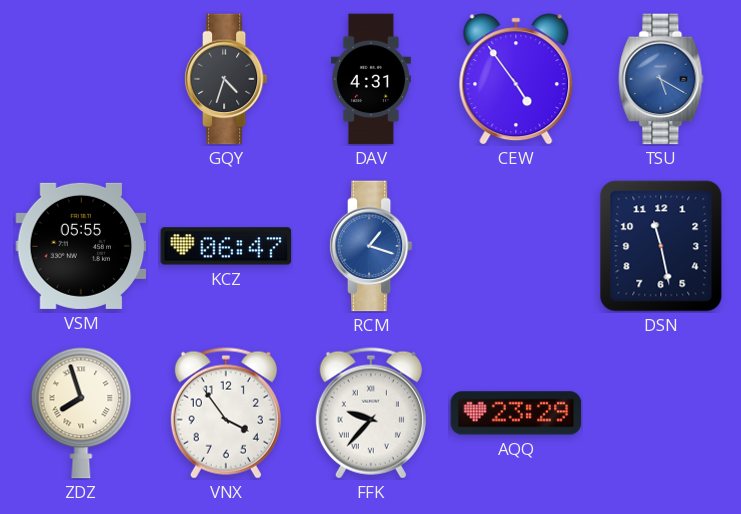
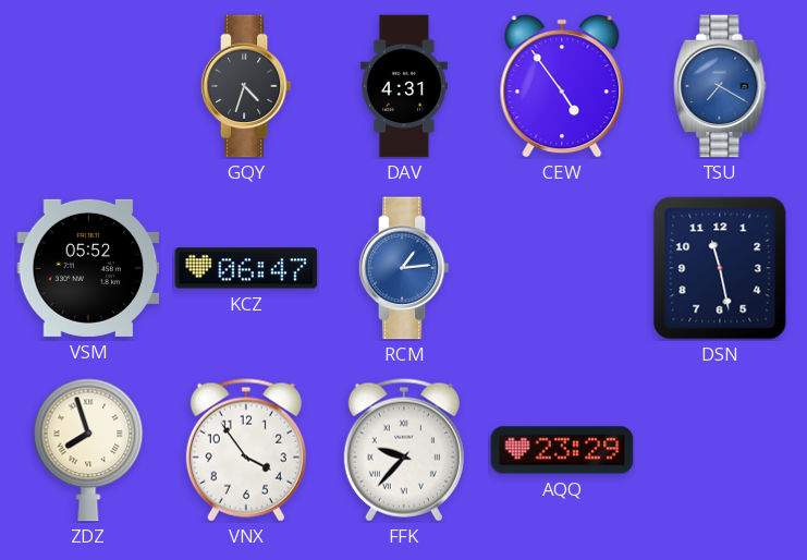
TSU: 5:20 -> 7:20
VSM: 05:55 -> 05:52
RCM: 1:18 -> 1:14
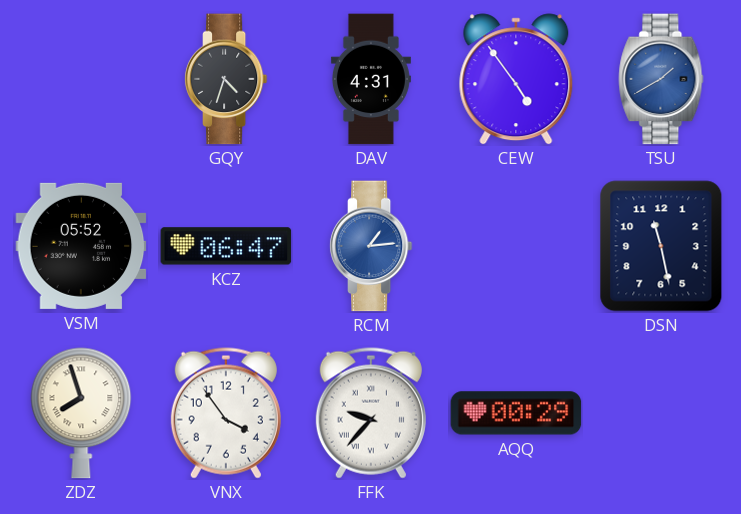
TSU: 7:20 -> 1:40
AQQ: 23:29 -> 00:29
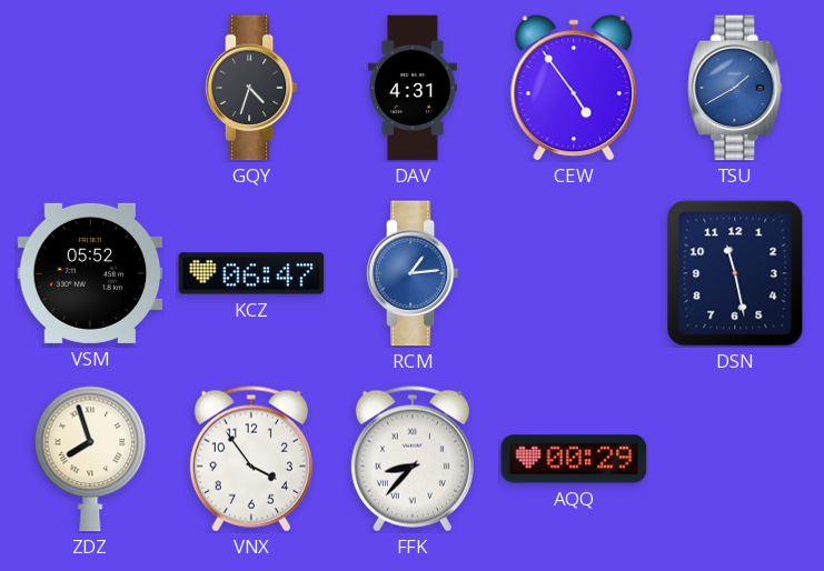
FFK: 9:37 -> 8:37
